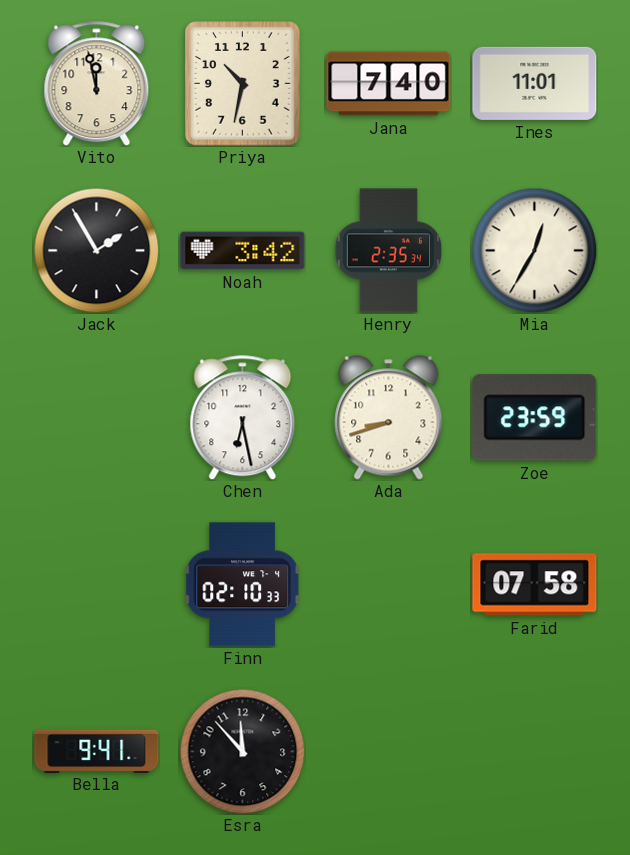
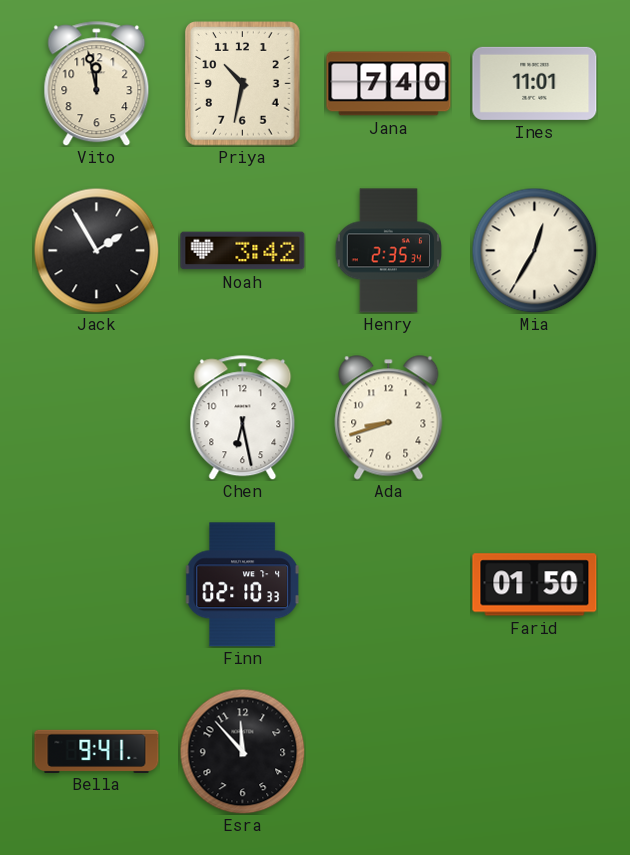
Zoe: 23:59 -> none
Farid: 07:58 -> 01:50
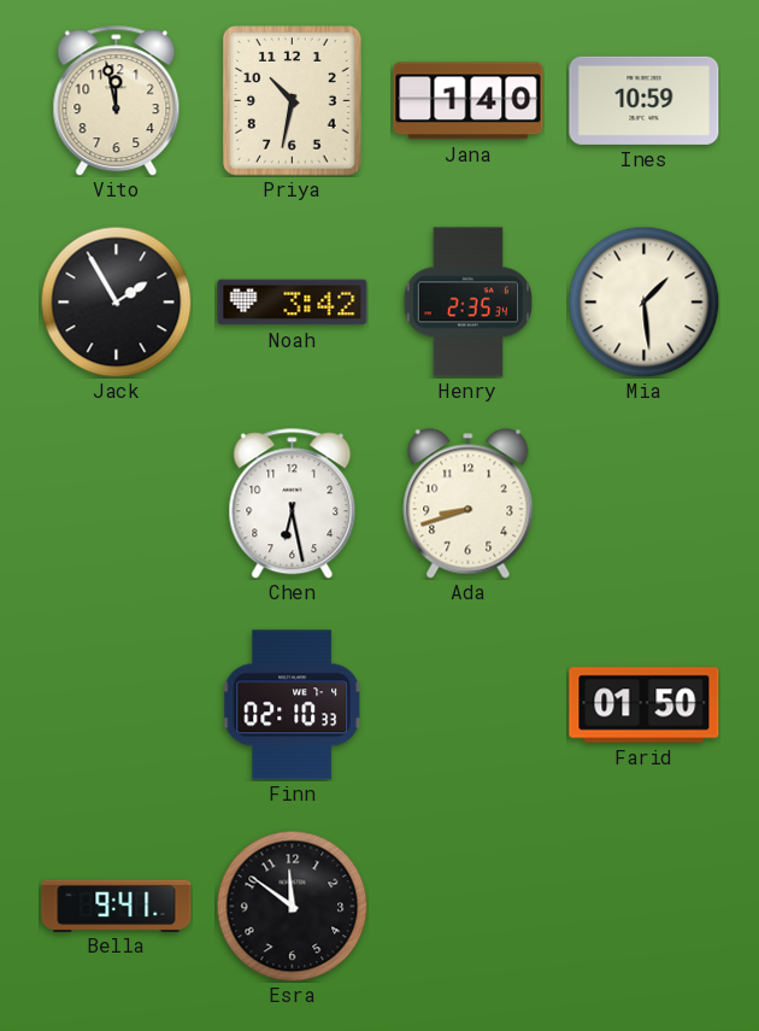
Jana: 7:40 -> 1:40
Ines: 11:01 -> 10:59
Mia: 12:35 -> 1:29
Esra: 11:53 -> 11:51
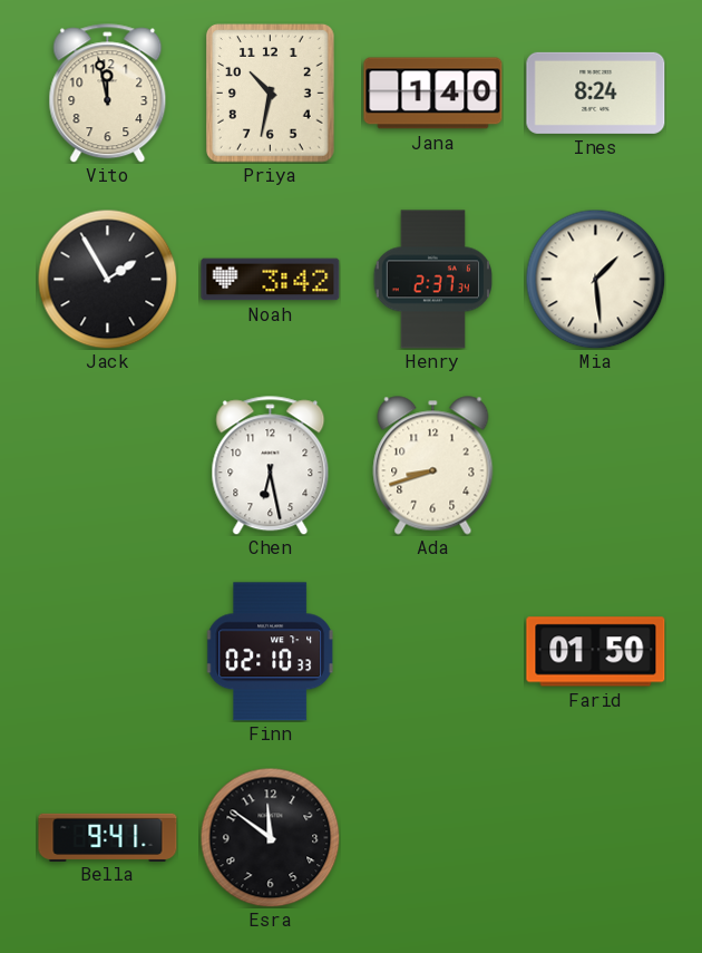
Ines: 10:59 -> 8:24
Henry: 2:35 -> 2:37
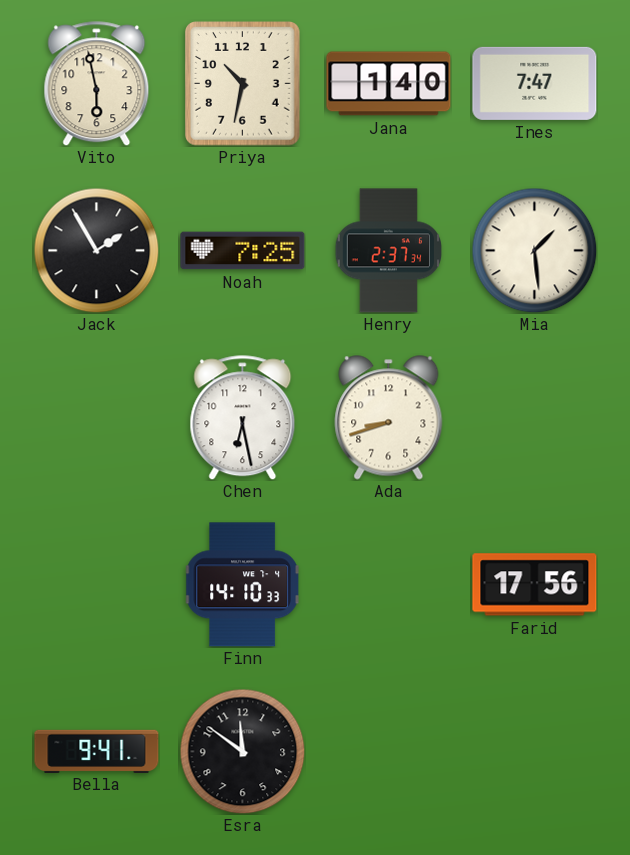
Vito: 11:58 -> 5:58
Ines: 8:24 -> 7:47
Noah: 3:42 -> 7:25
Finn: 02:10 -> 14:10
Farid: 01:50 -> 17:56
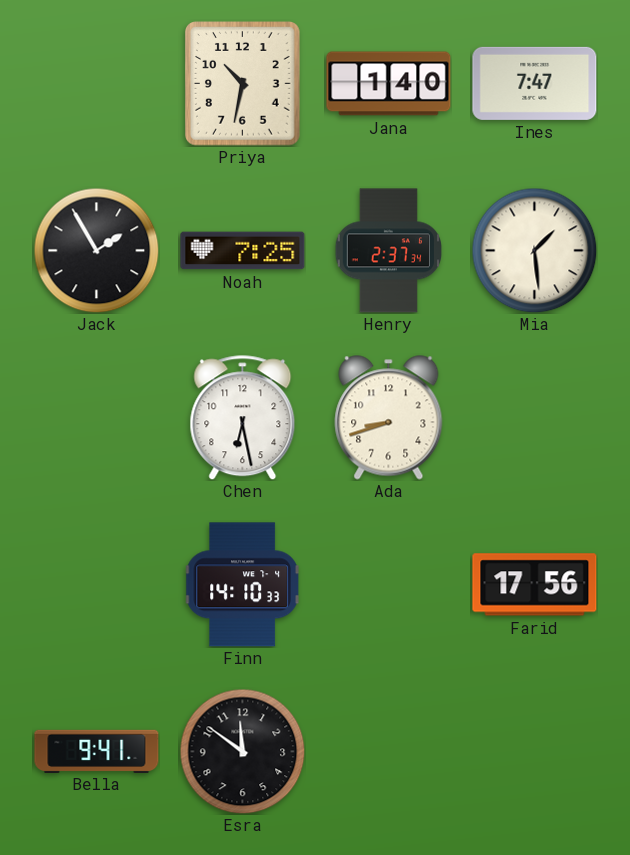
Vito: 5:58 -> none
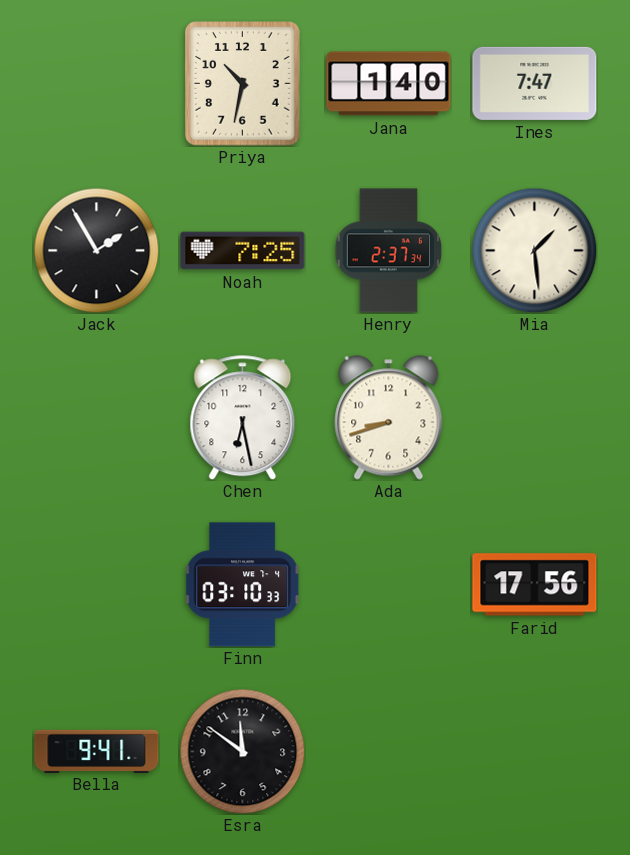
Finn: 14:10 -> 03:10
